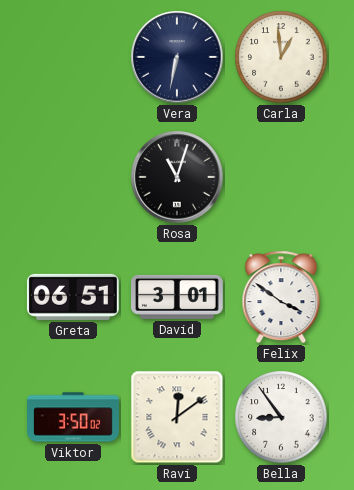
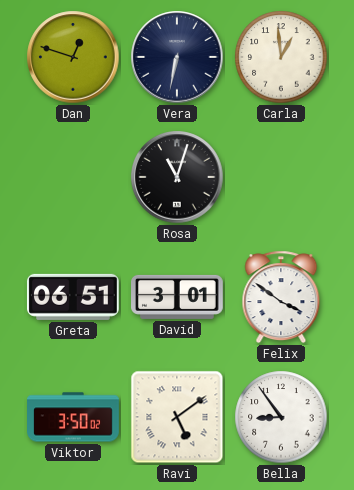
Dan: none -> 12:48
Ravi: 12:09 -> 5:09
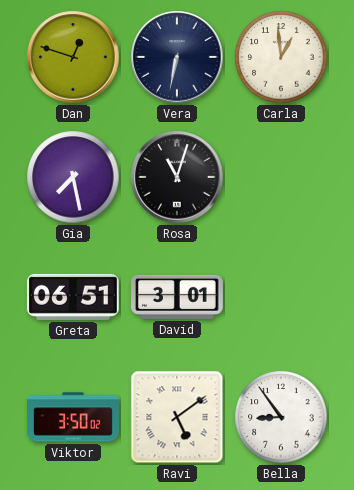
Gia: none -> 7:28
Felix: 3:51 -> none
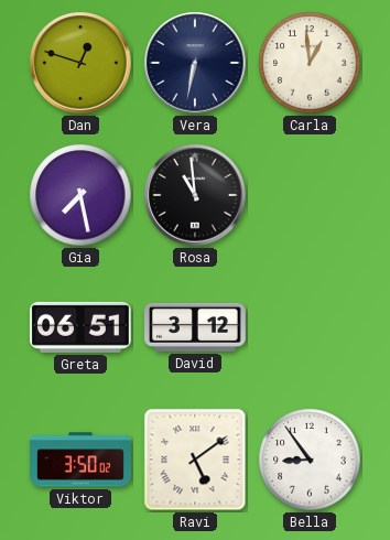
Rosa: 11:03 -> 10:59
David: 3:01 -> 3:12
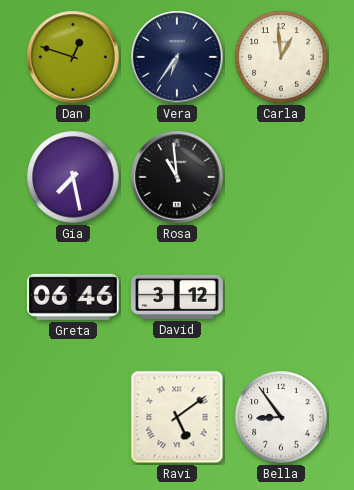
Vera: 6:32 -> 6:36
Greta: 06:51 -> 06:46
Viktor: 3:50 -> none
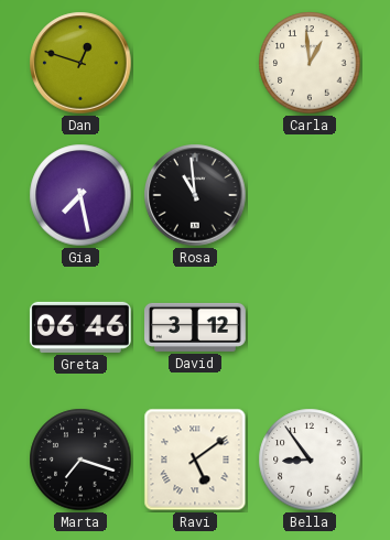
Vera: 6:36 -> none
Marta: none -> 7:18
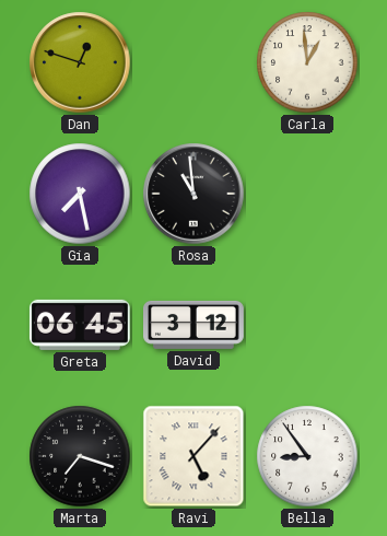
Greta: 06:46 -> 06:45
Ravi: 5:09 -> 5:07
